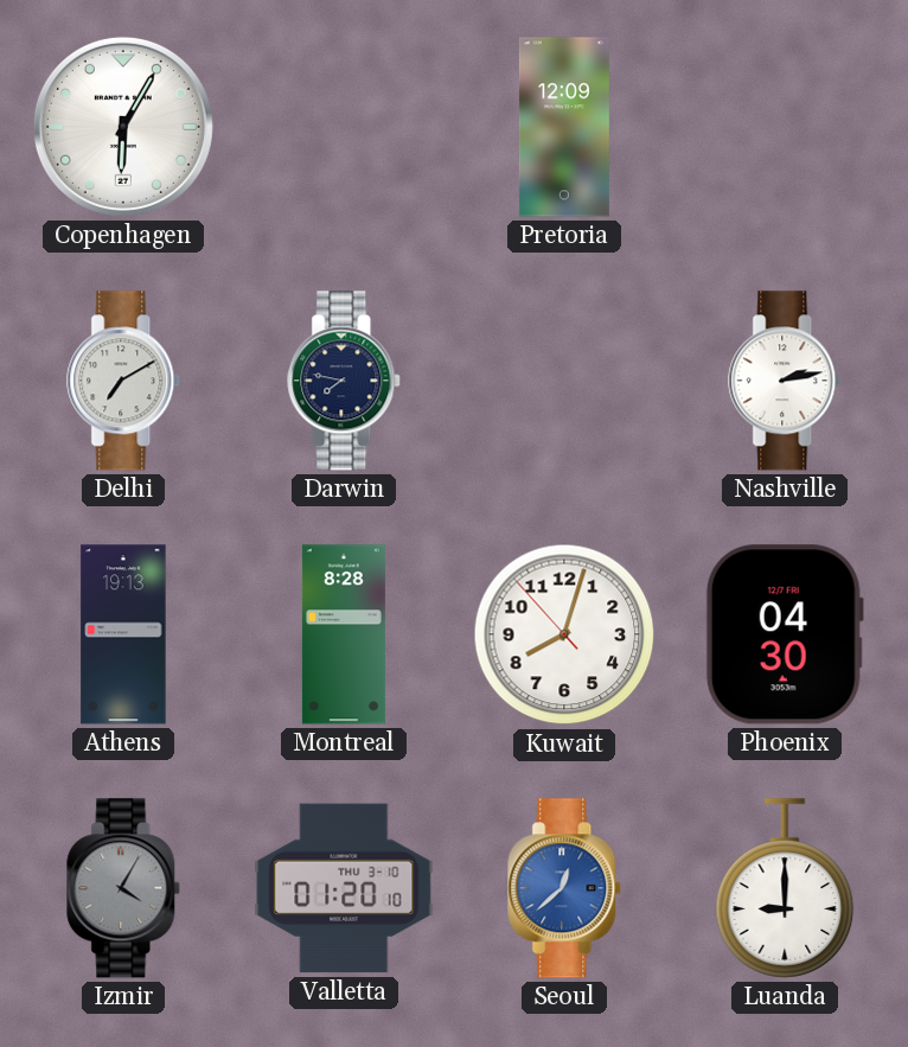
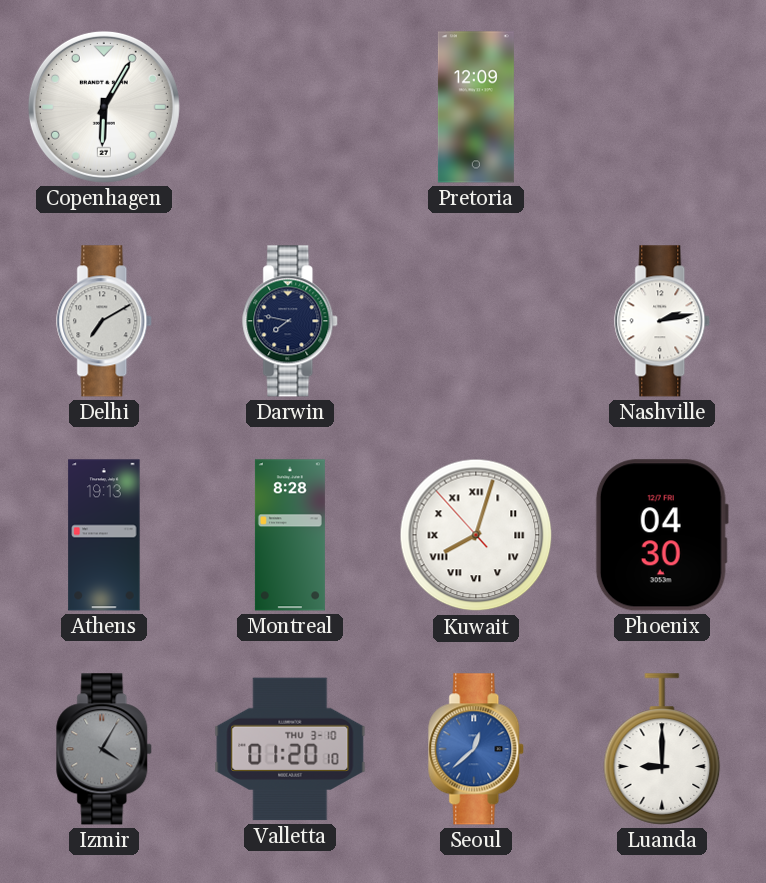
Kuwait numerals: Arabic -> Roman
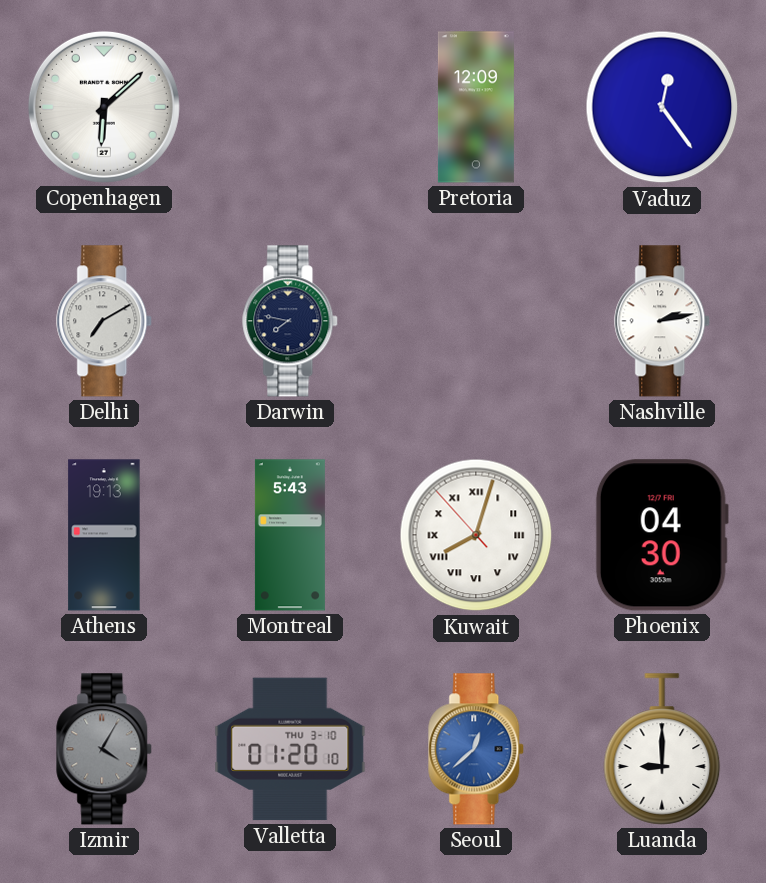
Copenhagen: 6:05 -> 6:08
Vaduz: none -> 12:24
Montreal: 8:28 -> 5:43
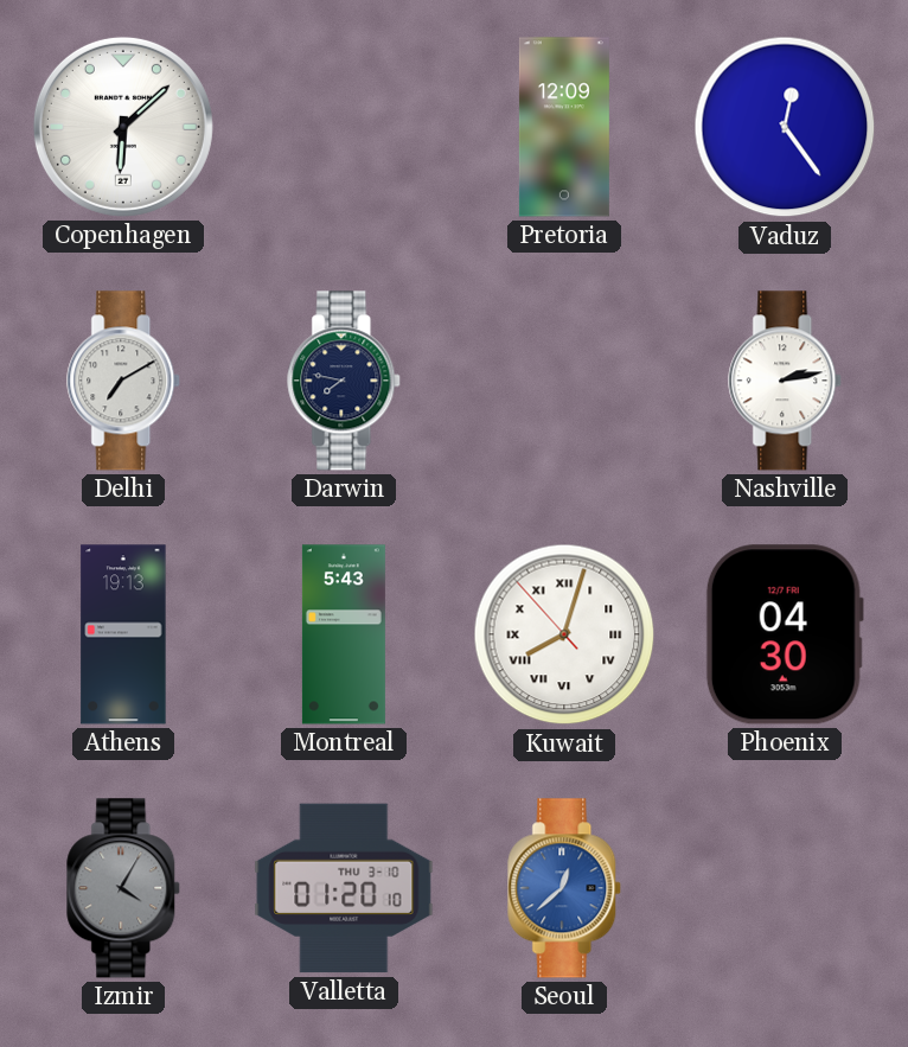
Luanda: 9:00 -> none
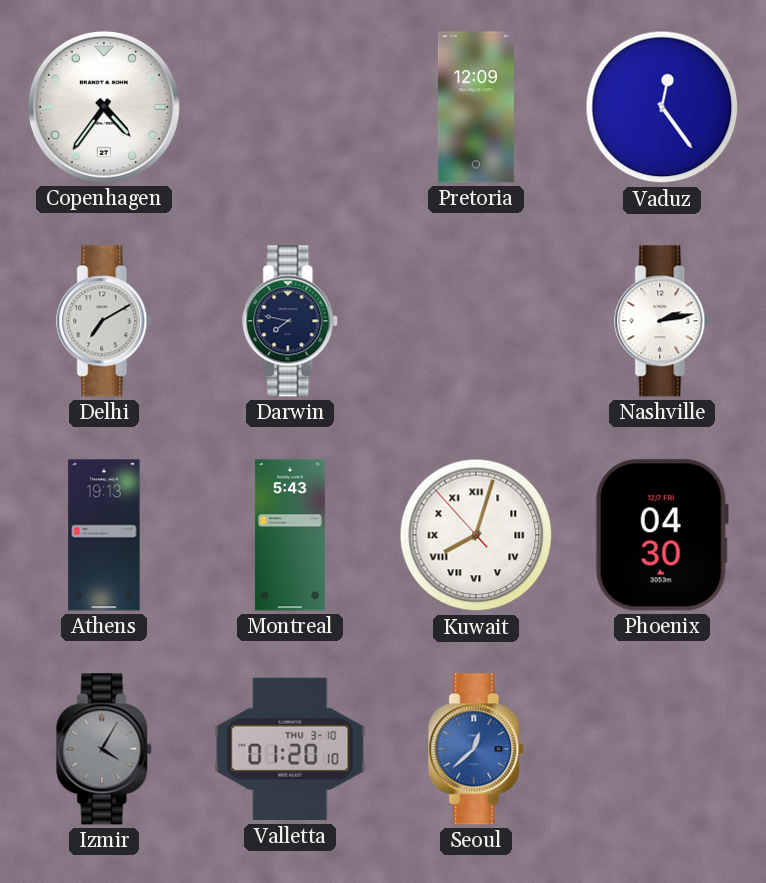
Copenhagen: 6:08 -> 4:36
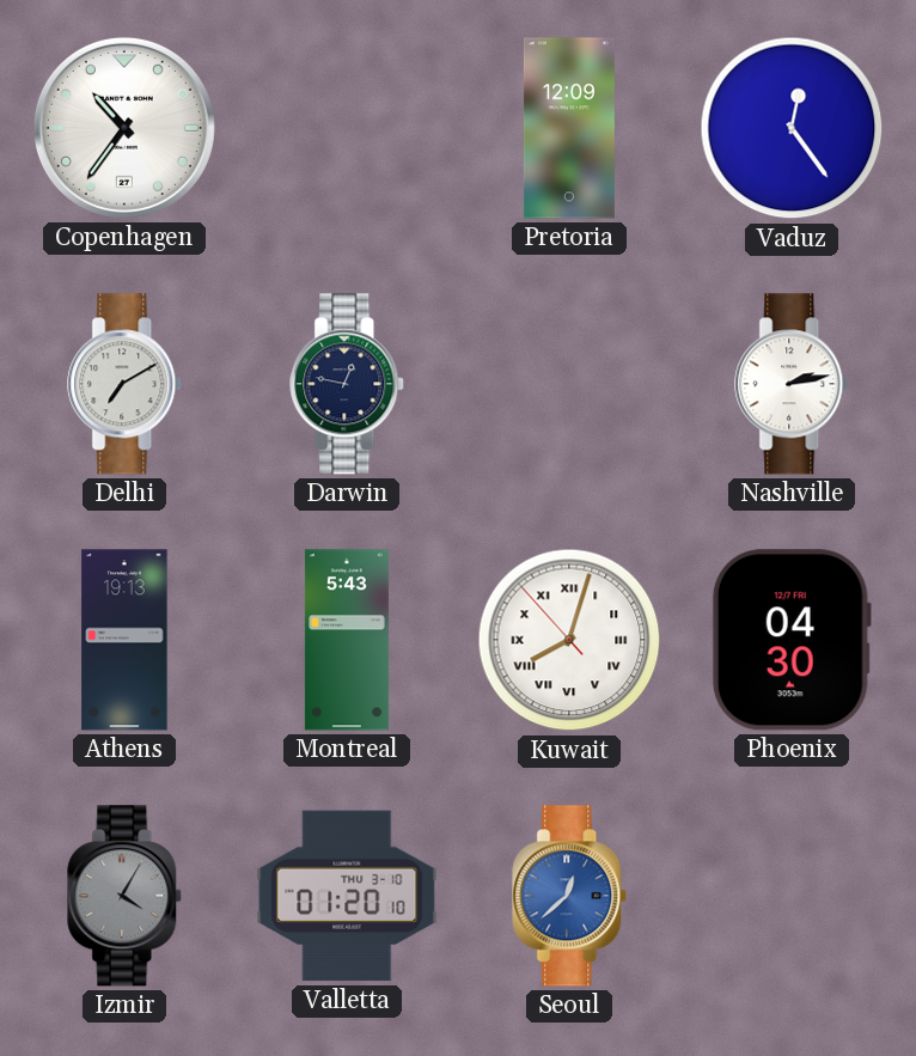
Copenhagen: 4:36 -> 10:36
Darwin: 7:47 -> 12:47
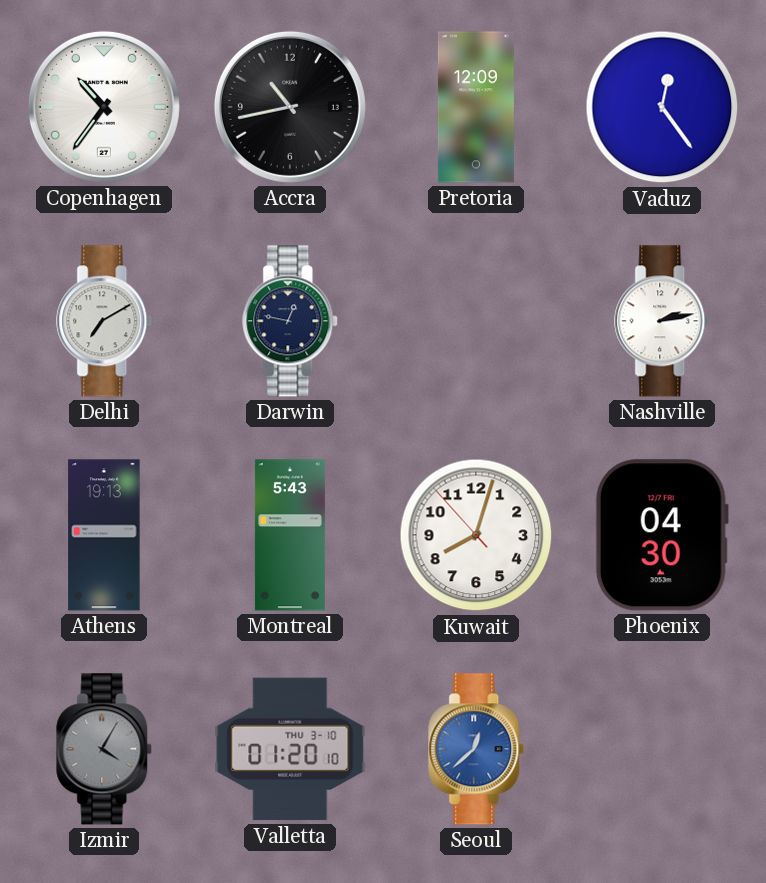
Accra: none -> 10:43
Kuwait numerals: Roman -> Arabic
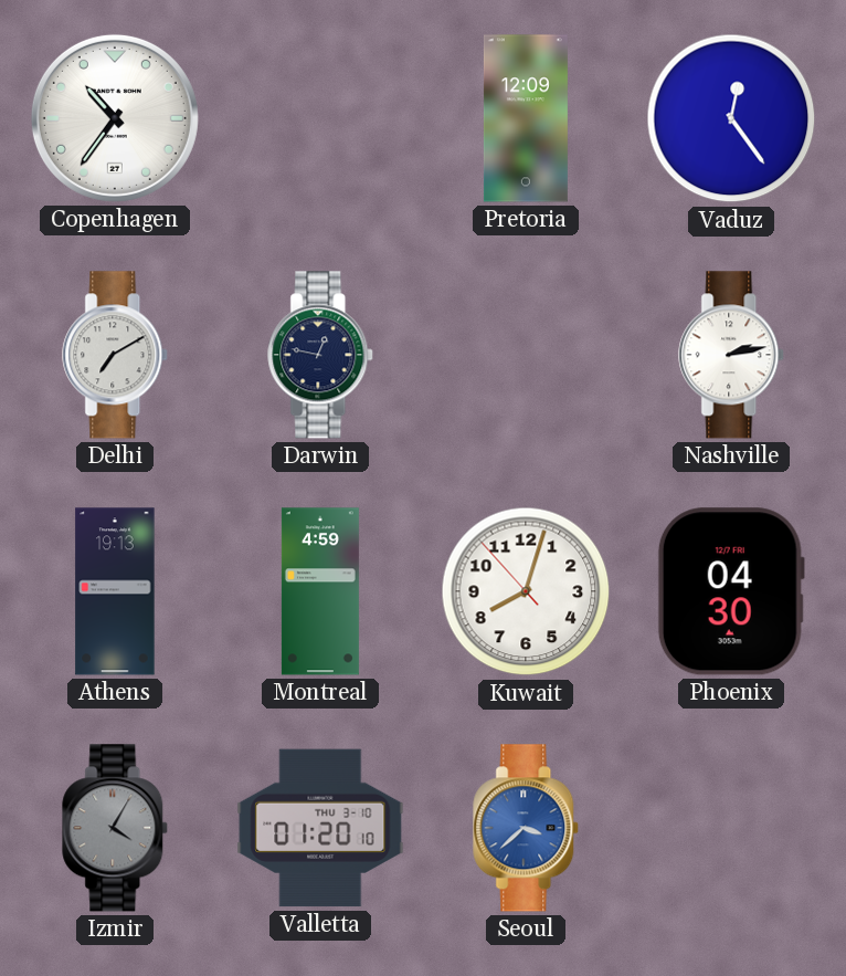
Accra: 10:43 -> none
Montreal: 5:43 -> 4:59
Seoul: 12:38 -> 3:38
